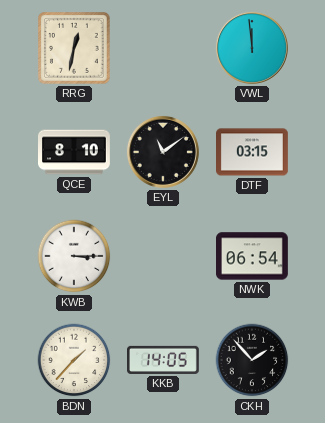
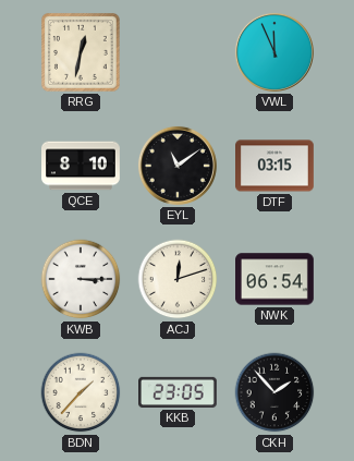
VWL: 11:59 -> 11:56
ACJ: none -> 12:12
KKB: 14:05 -> 23:05
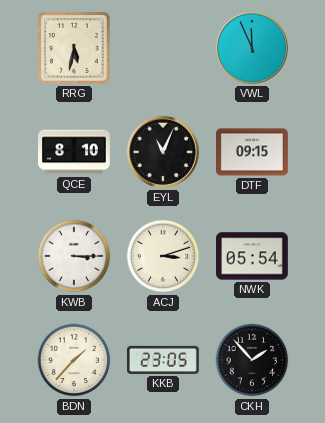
RRG: 12:32 -> 5:32
EYL: 11:09 -> 11:04
DTF: 03:15 -> 09:15
ACJ: 12:12 -> 3:12
NWK: 06:54 -> 05:54
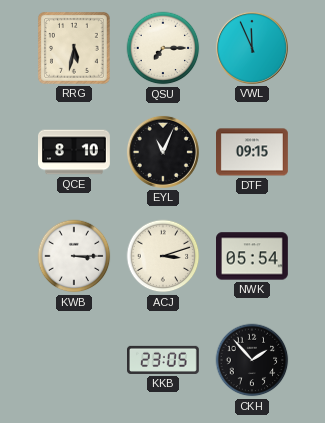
QSU: none -> 7:15
BDN: 1:37 -> none
